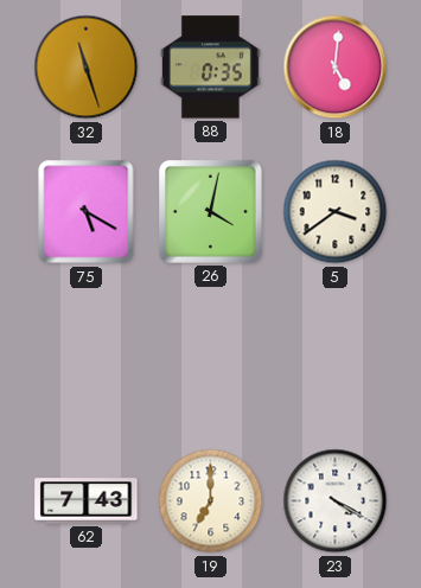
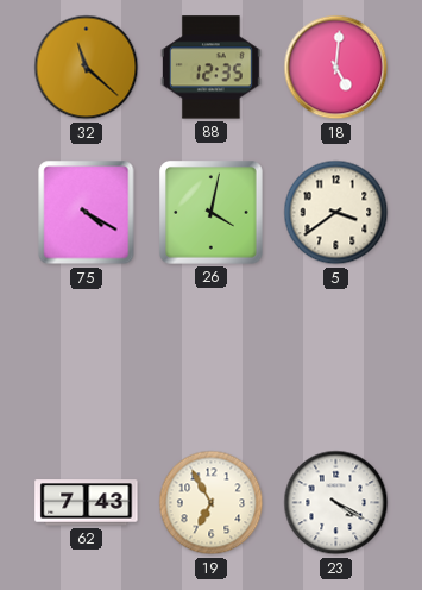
32: 11:27 -> 11:22
88: 0:35 -> 12:35
75: 5:20 -> 4:20
19: 7:00 -> 6:55
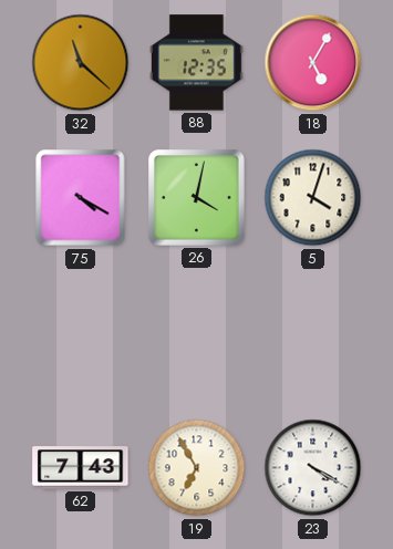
18: 5:01 -> 5:05
5: 3:39 -> 4:03
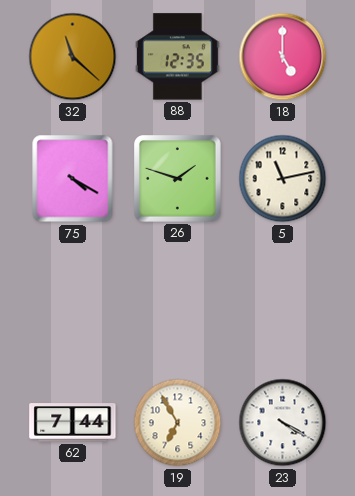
18: 5:05 -> 5:00
26: 4:02 -> 1:48
5: 4:03 -> 11:13
62: 7:43 -> 7:44
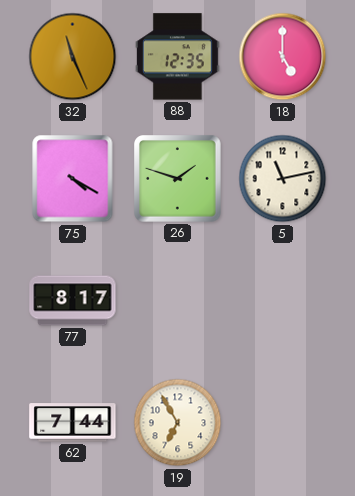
32: 11:22 -> 11:26
77: none -> 8:17
23: 4:20 -> none
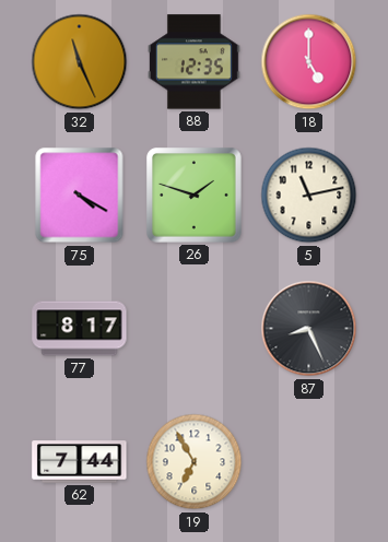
87: none -> 8:26
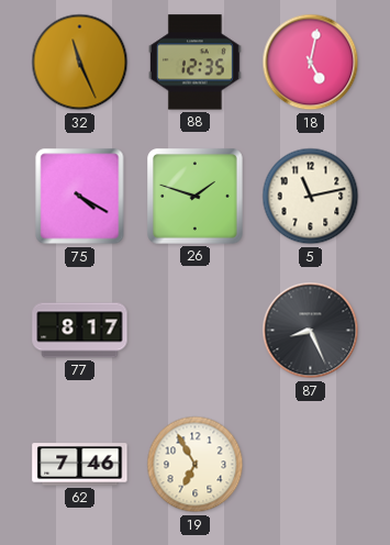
18: 5:00 -> 5:02
62: 7:44 -> 7:46
